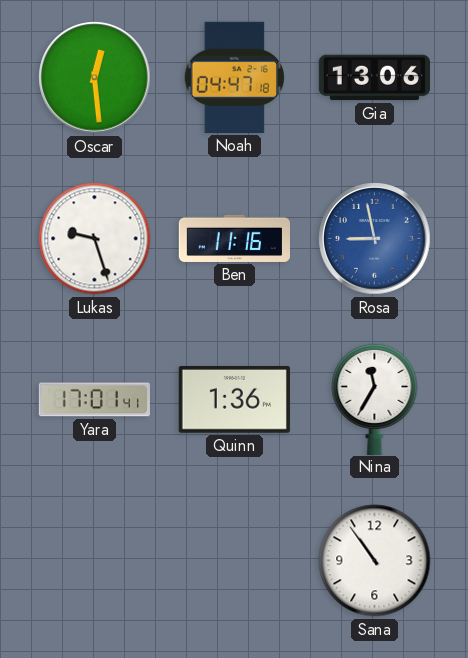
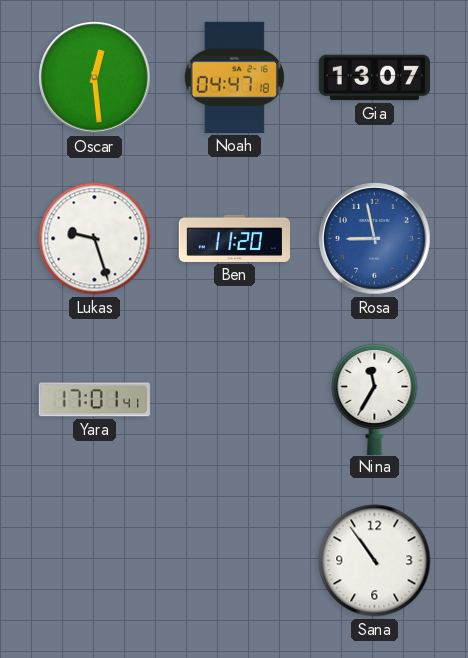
Gia: 13:06 -> 13:07
Ben: 11:16 -> 11:20
Quinn: 1:36 -> none
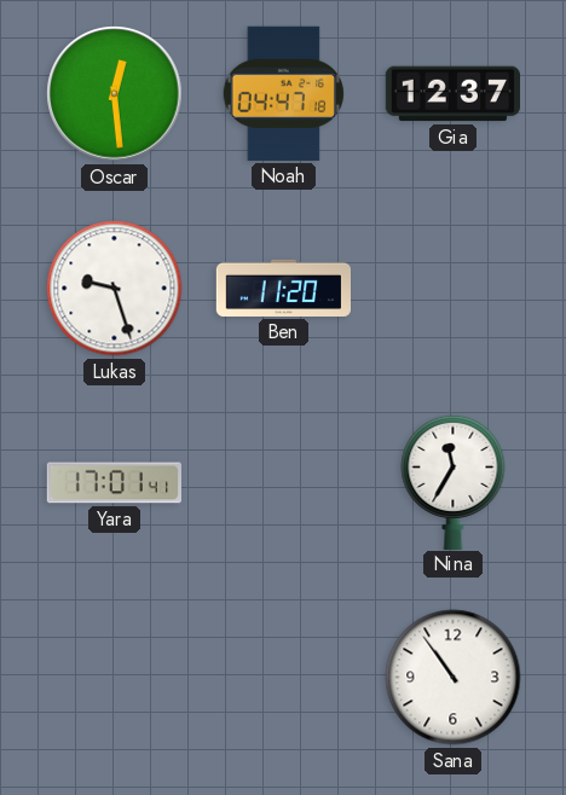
Gia: 13:07 -> 12:37
Rosa: 8:58 -> none
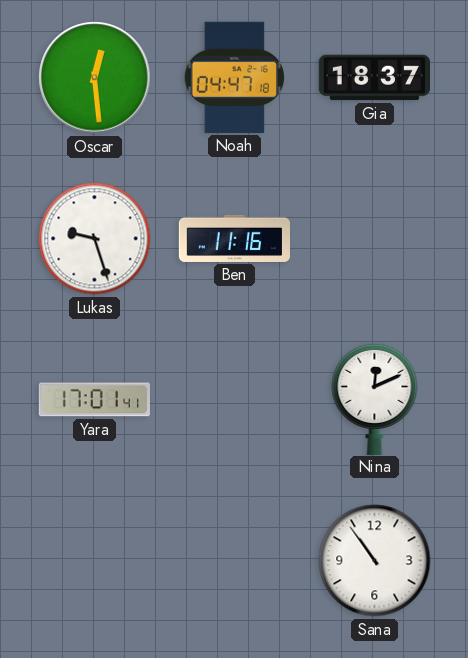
Gia: 12:37 -> 18:37
Ben: 11:20 -> 11:16
Nina: 11:35 -> 12:11
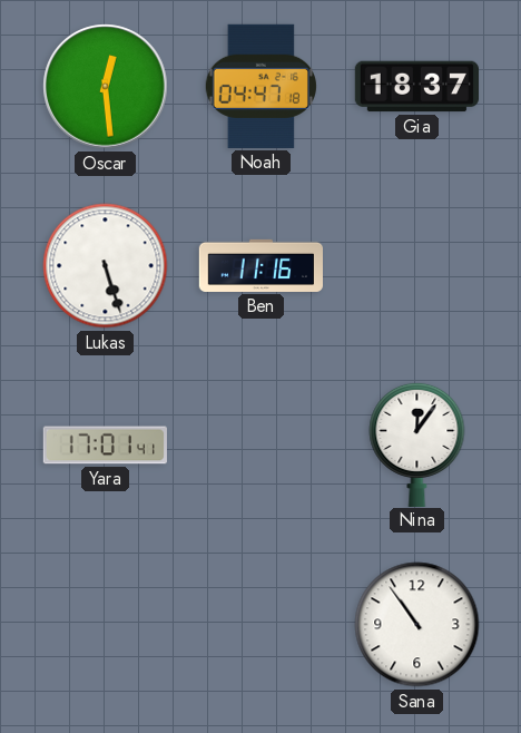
Lukas: 9:27 -> 5:27
Nina: 12:11 -> 12:06
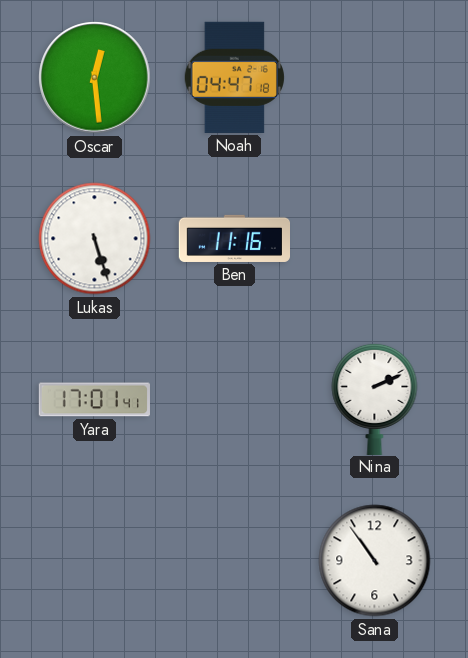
Gia: 18:37 -> none
Nina: 12:06 -> 2:11
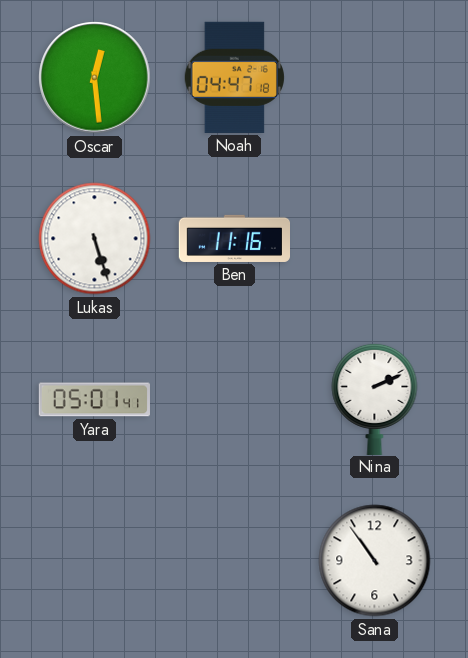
Yara: 17:01 -> 05:01
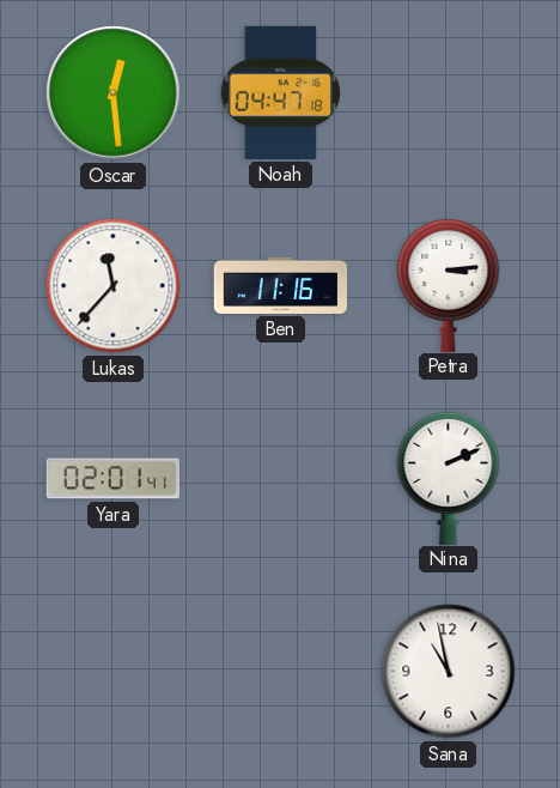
Lukas: 5:27 -> 11:37
Petra: none -> 3:14
Yara: 05:01 -> 02:01
Sana: 10:54 -> 10:58
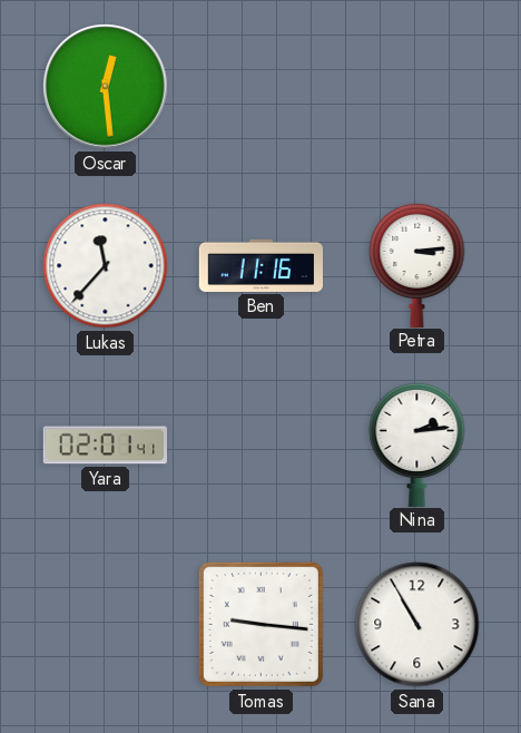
Noah: 04:47 -> none
Nina: 2:11 -> 2:14
Tomas: none -> 9:16
Sana: 10:58 -> 10:55
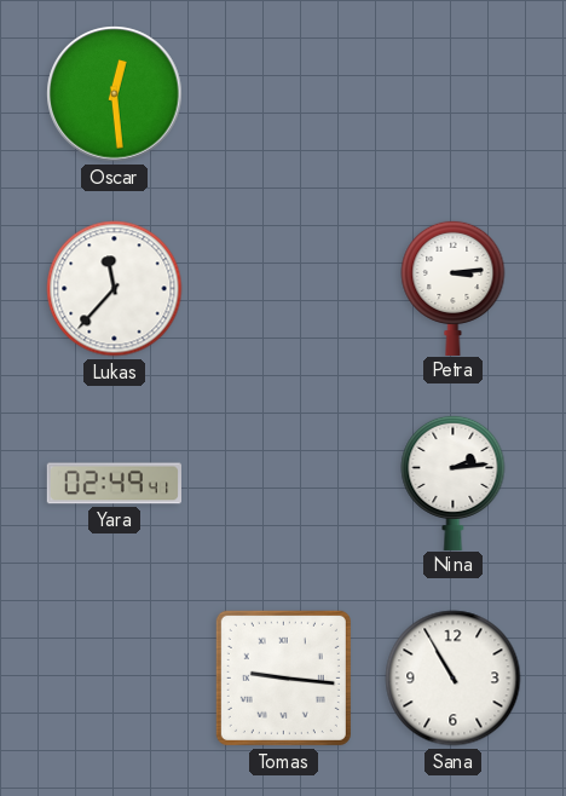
Ben: 11:16 -> none
Yara: 02:01 -> 02:49
